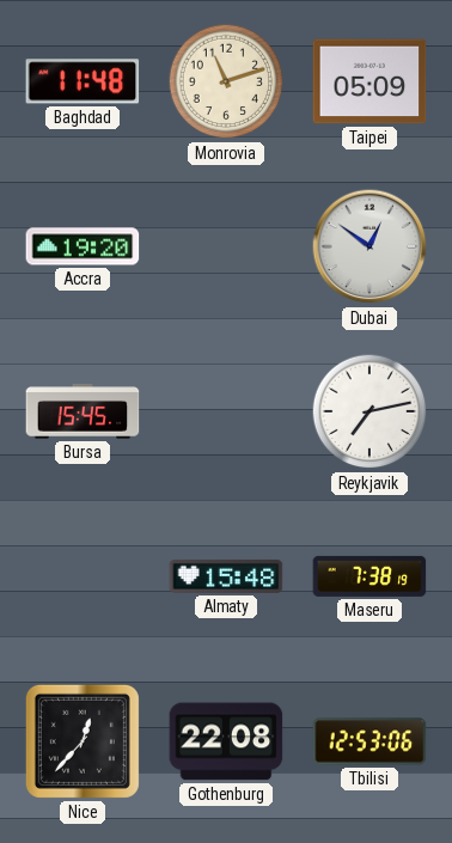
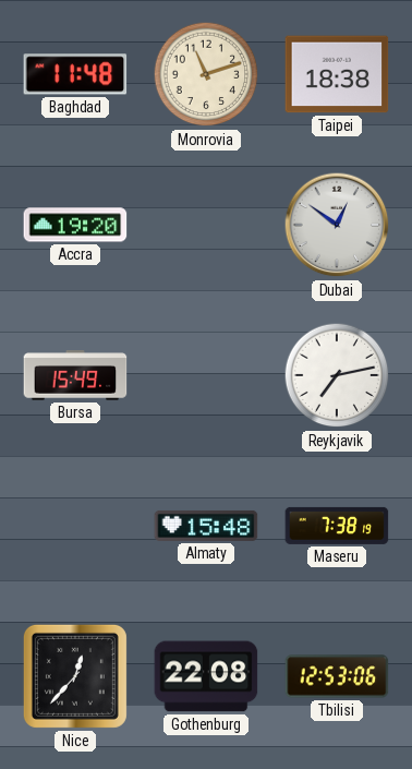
Taipei: 05:09 -> 18:38
Bursa: 15:45 -> 15:49
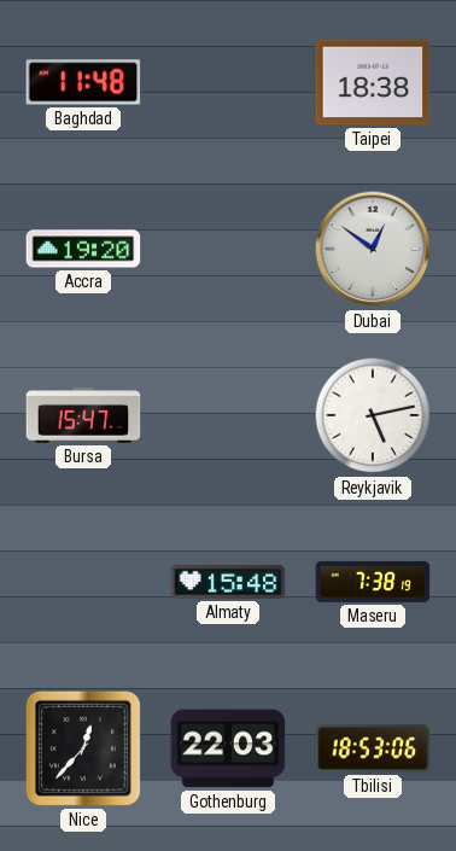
Monrovia: 11:12 -> none
Bursa: 15:49 -> 15:47
Reykjavik: 7:13 -> 5:13
Gothenburg: 22:08 -> 22:03
Tbilisi: 12:53 -> 18:53
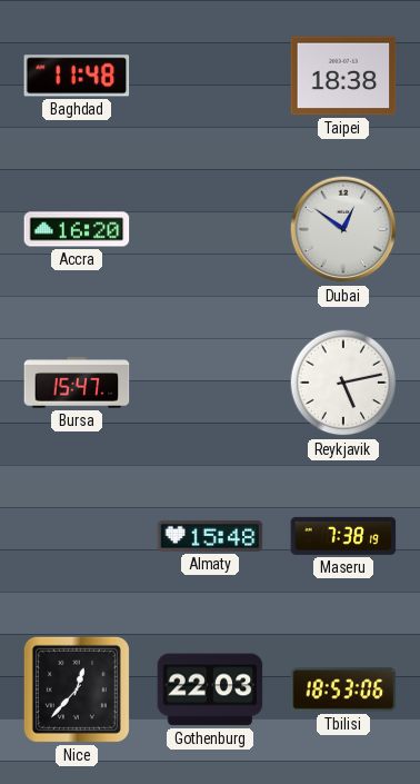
Accra: 19:20 -> 16:20
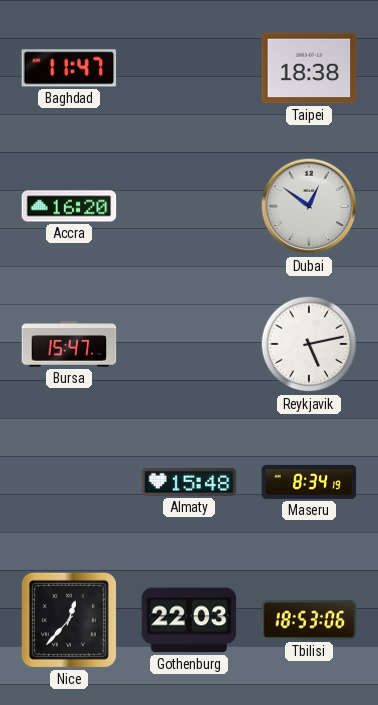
Baghdad: 11:48 -> 11:47
Maseru: 7:38 -> 8:34
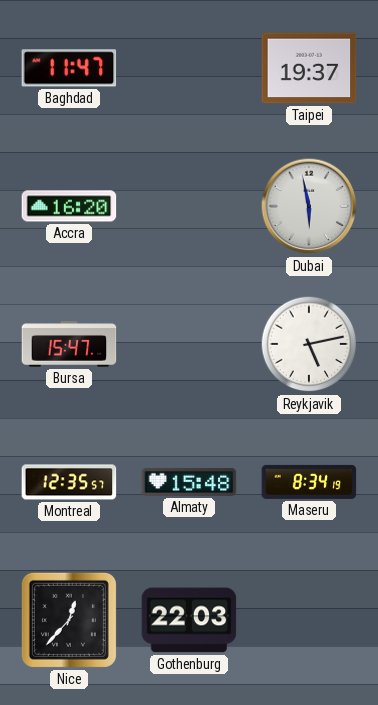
Taipei: 18:38 -> 19:37
Dubai: 12:51 -> 5:58
Montreal: none -> 12:35
Tbilisi: 18:53 -> none
